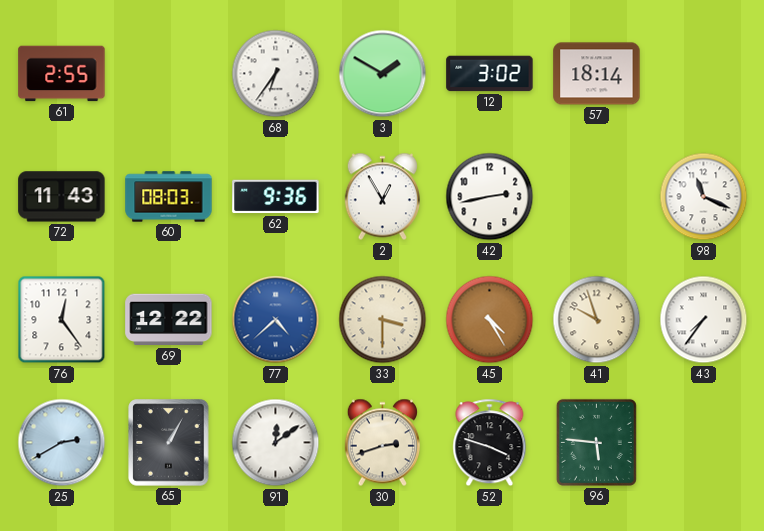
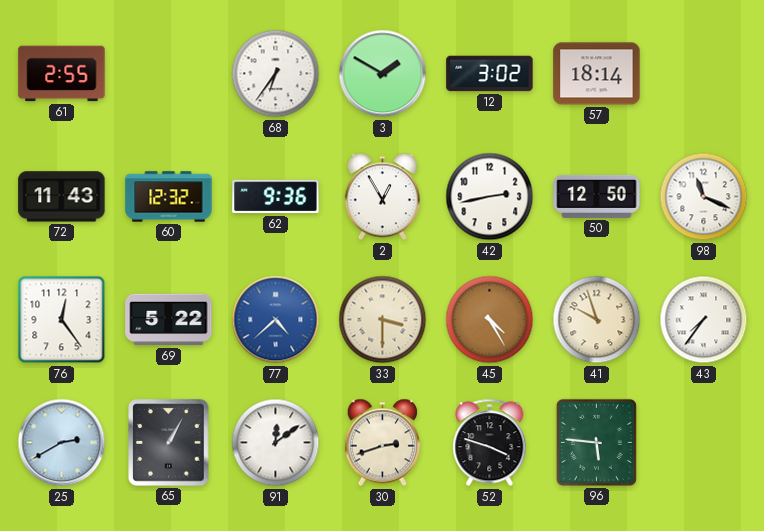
60: 08:03 -> 12:32
50: none -> 12:50
69: 12:22 -> 5:22
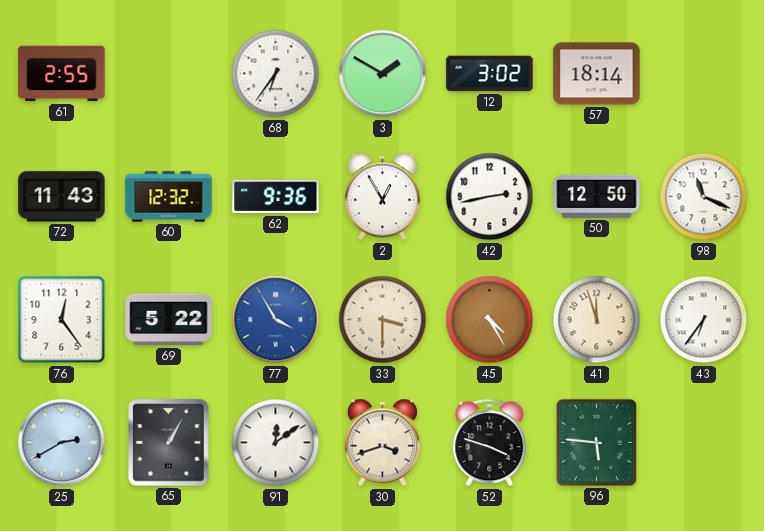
77: 4:38 -> 3:55
41: 9:57 -> 11:57
43: 7:36 -> 6:36
30: 2:42 -> 3:42
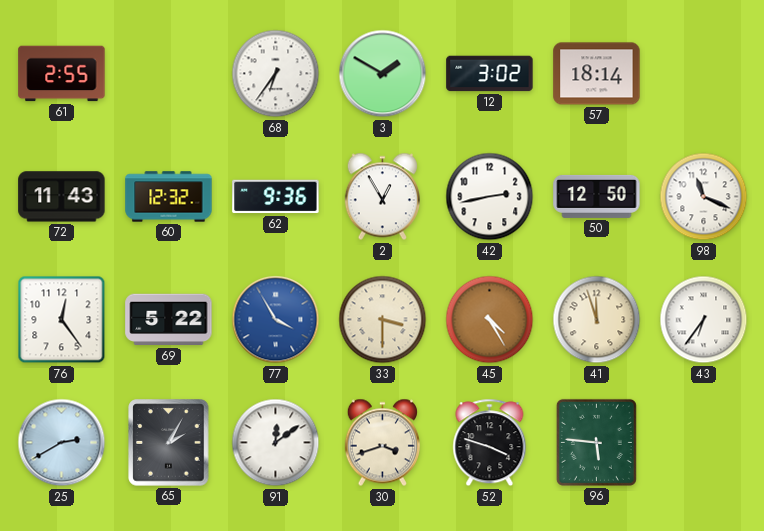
65: 1:05 -> 2:05
